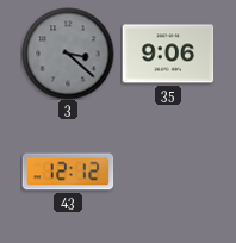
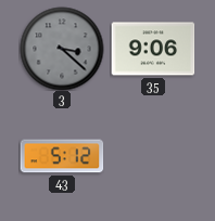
43: 12:12 -> 5:12
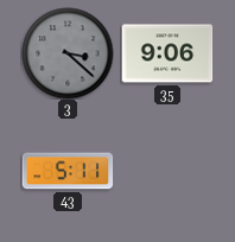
43: 5:12 -> 5:11
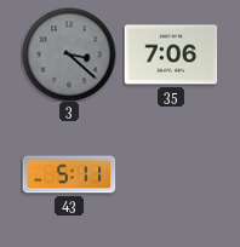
35: 9:06 -> 7:06
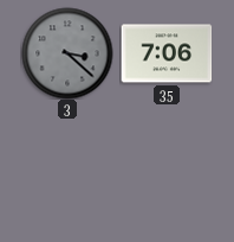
43: 5:11 -> none
